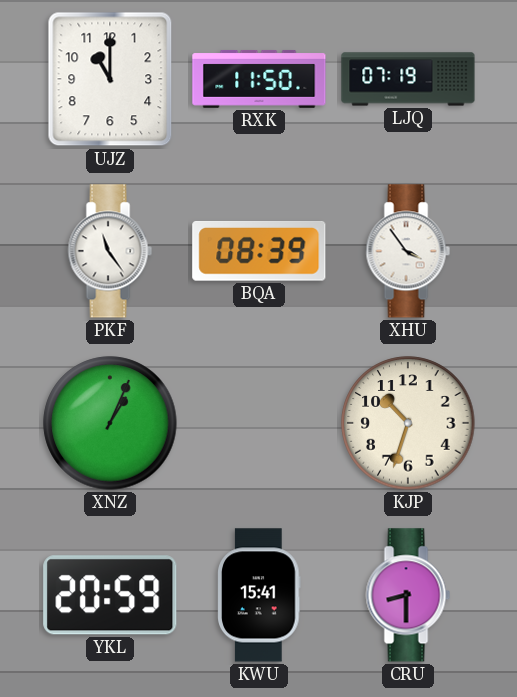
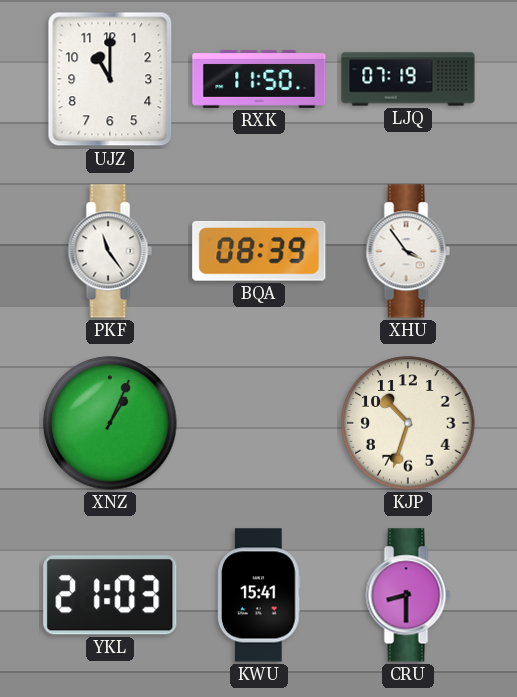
YKL: 20:59 -> 21:03
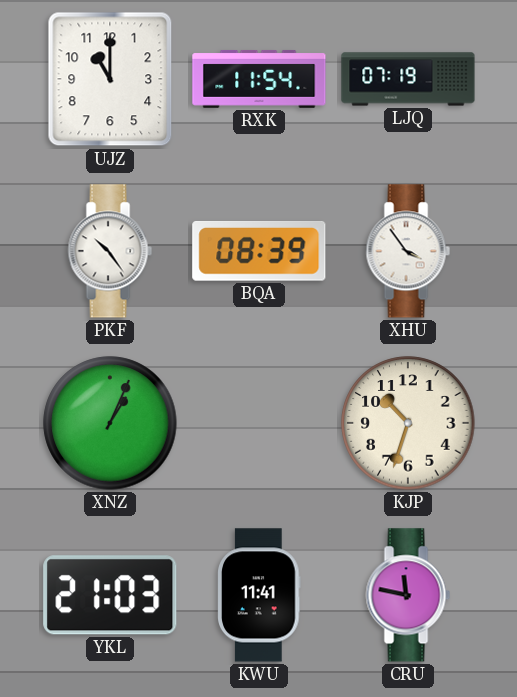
RXK: 11:50 -> 11:54
PKF: 11:24 -> 10:24
KWU: 15:41 -> 11:41
CRU: 8:30 -> 11:47
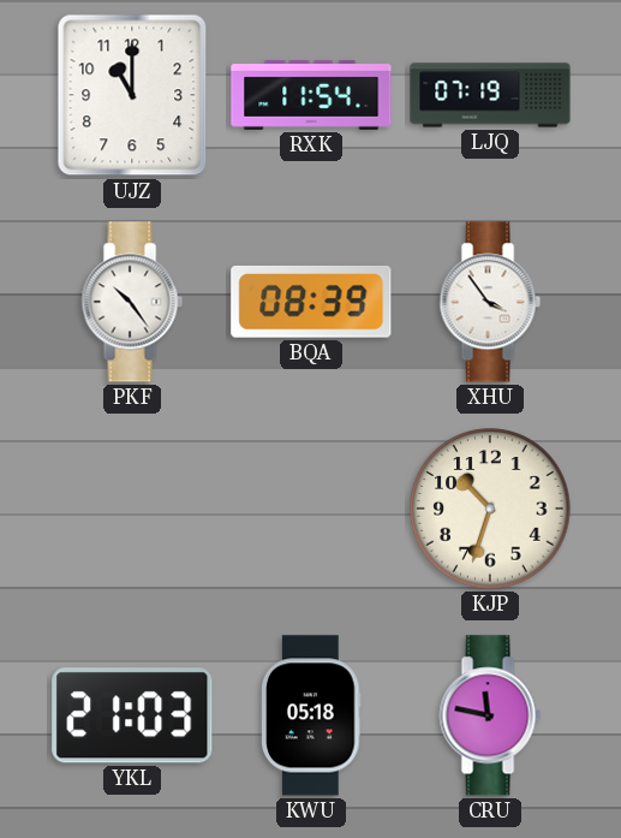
XNZ: 1:04 -> none
KWU: 11:41 -> 05:18
